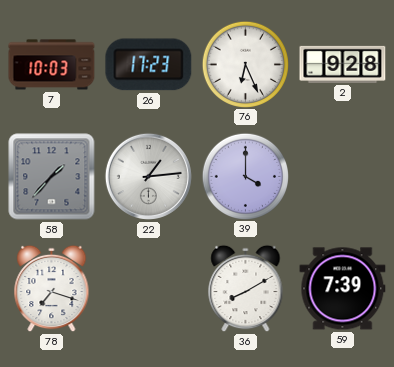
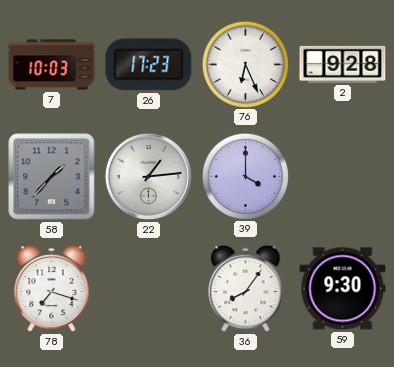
36: 8:10 -> 8:06
59: 7:39 -> 9:30
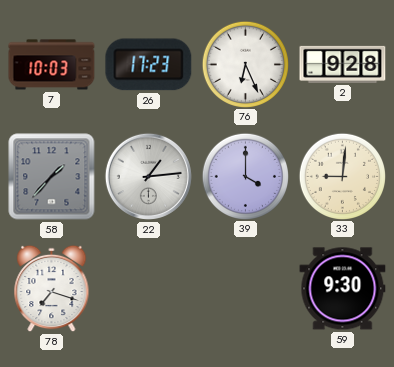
33: none -> 9:01
36: 8:06 -> none
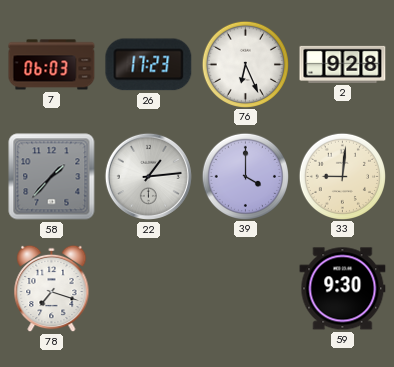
7: 10:03 -> 06:03
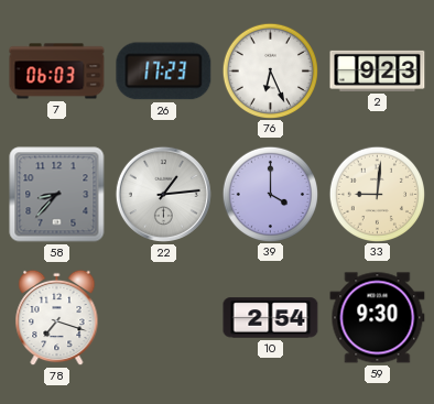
2: 9:28 -> 9:23
58: 1:37 -> 8:37
10: none -> 2:54
